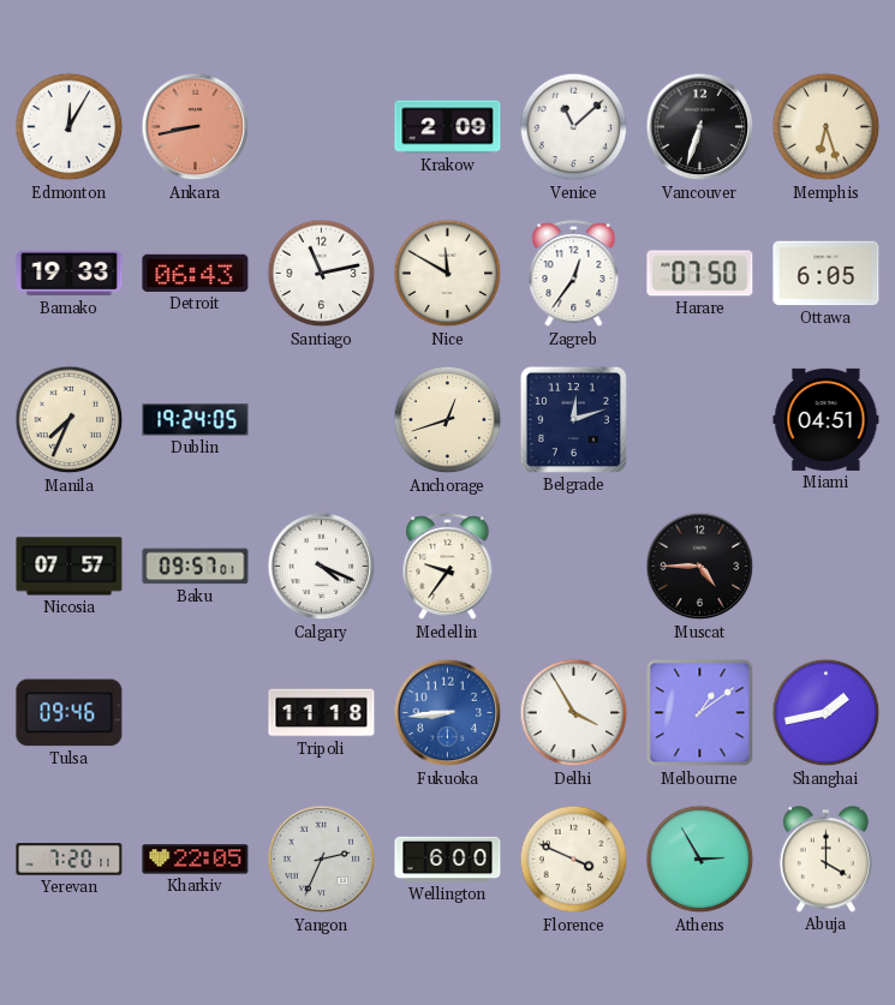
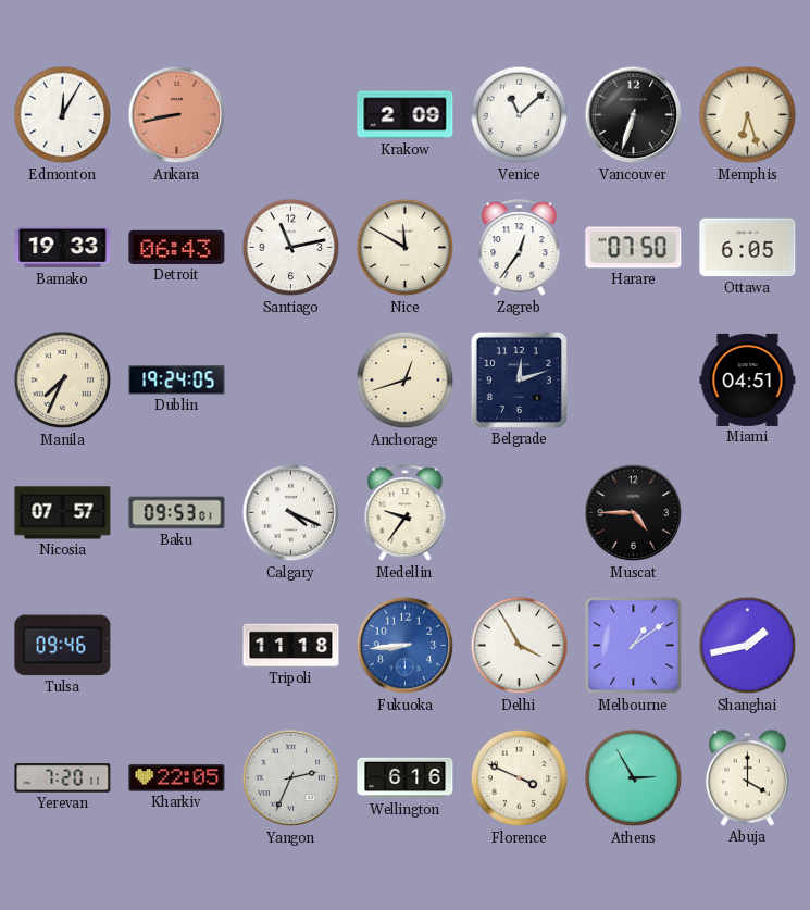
Baku: 09:57 -> 09:53
Wellington: 6:00 -> 6:16
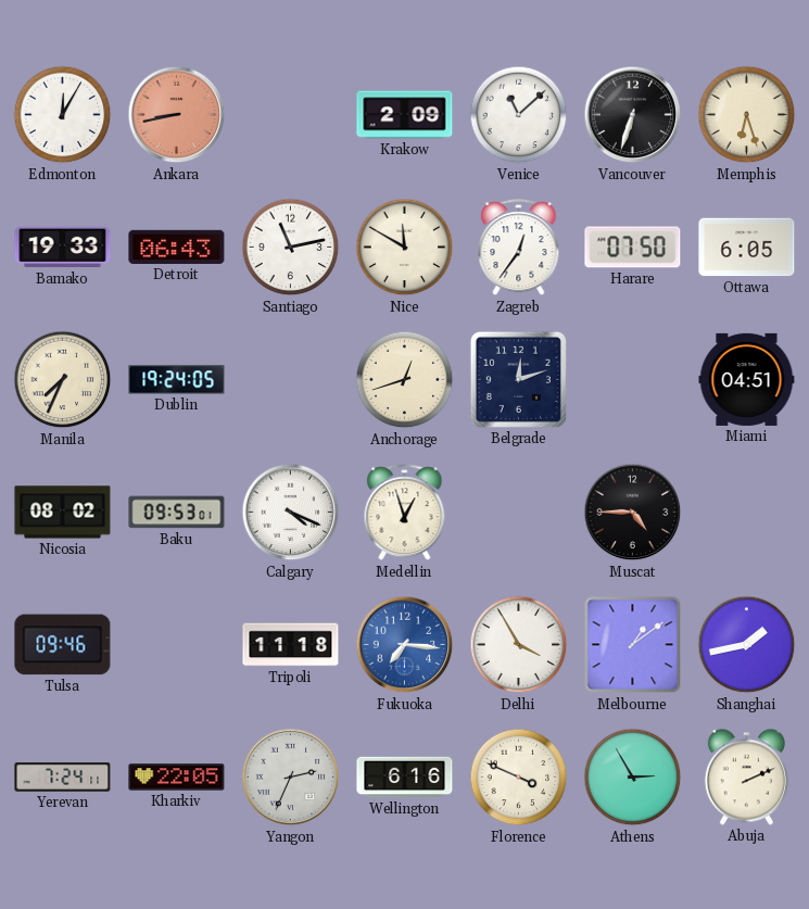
Nicosia: 07:57 -> 08:02
Medellin: 9:36 -> 12:57
Fukuoka: 8:44 -> 7:16
Yerevan: 7:20 -> 7:24
Abuja: 4:00 -> 2:11
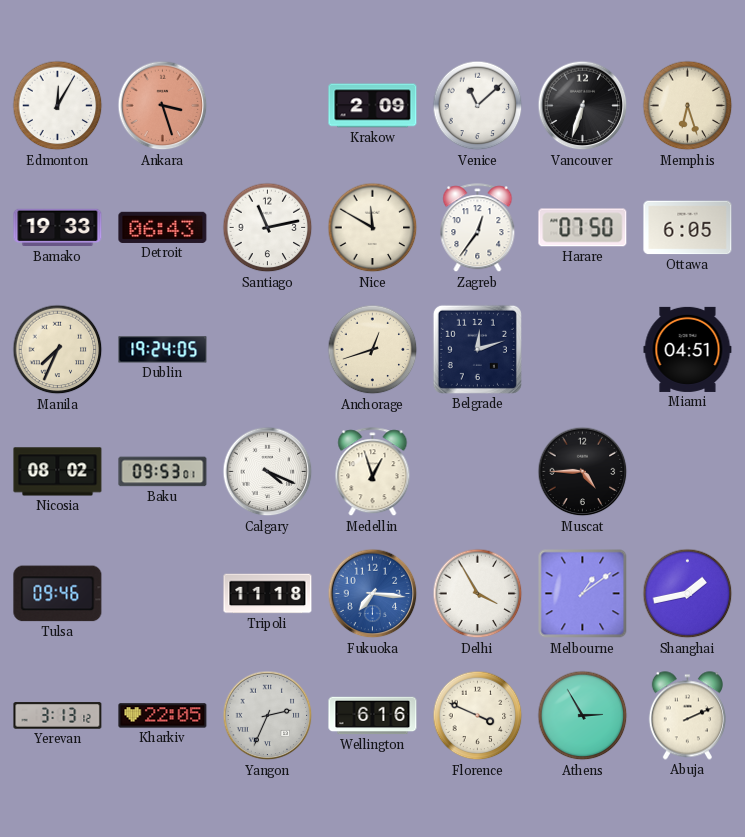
Ankara: 8:43 -> 3:27
Yerevan: 7:24 -> 3:13
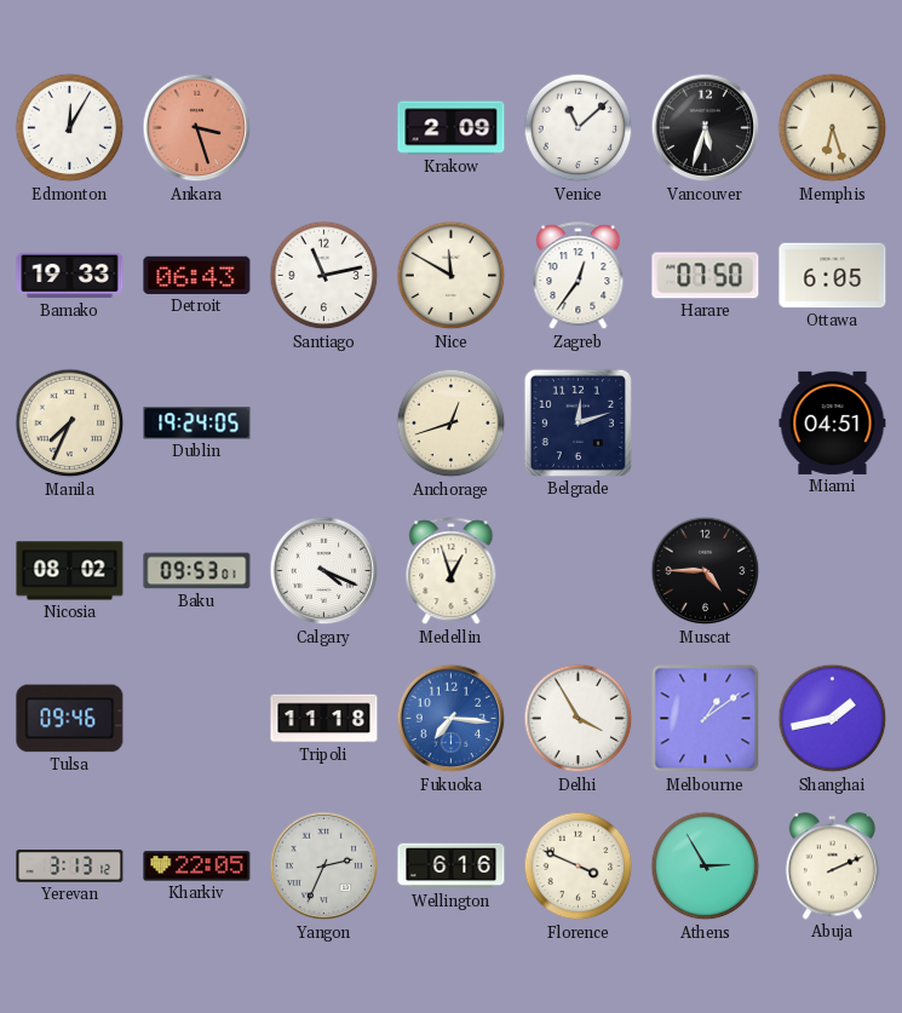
Vancouver: 6:33 -> 5:33
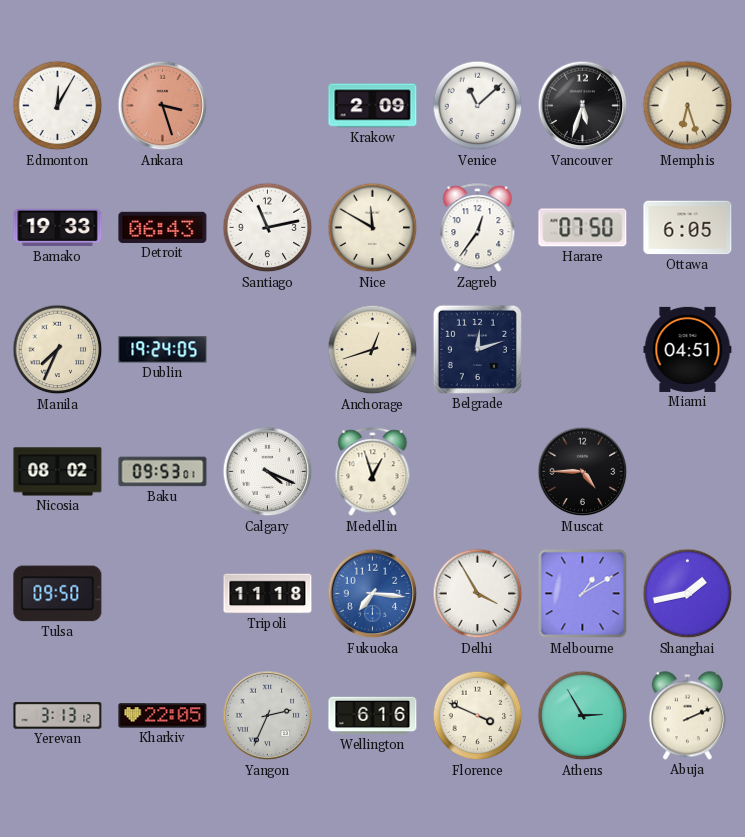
Tulsa: 09:46 -> 09:50
Melbourne: 1:09 -> 1:10
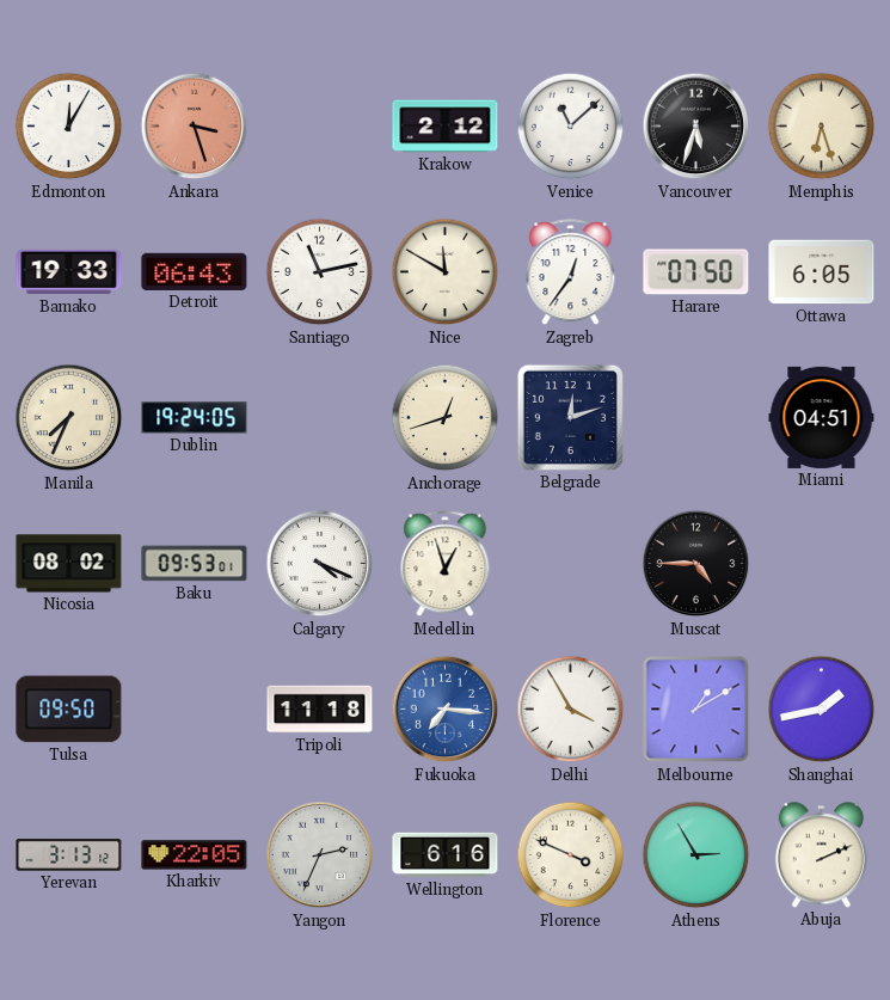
Krakow: 2:09 -> 2:12
